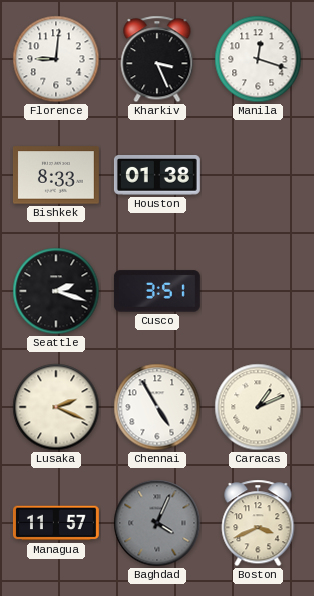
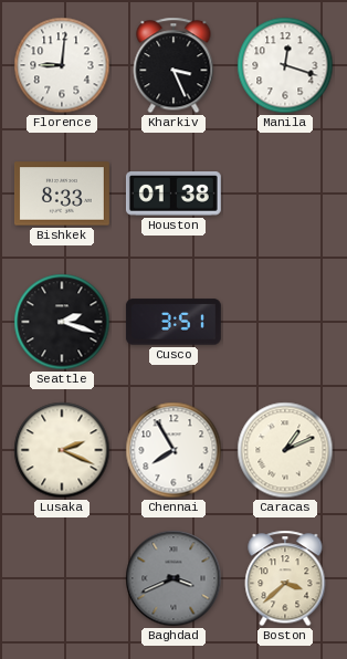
Chennai: 4:55 -> 7:55
Managua: 11:57 -> none
Baghdad: 4:04 -> 3:41
Boston: 3:41 -> 3:38
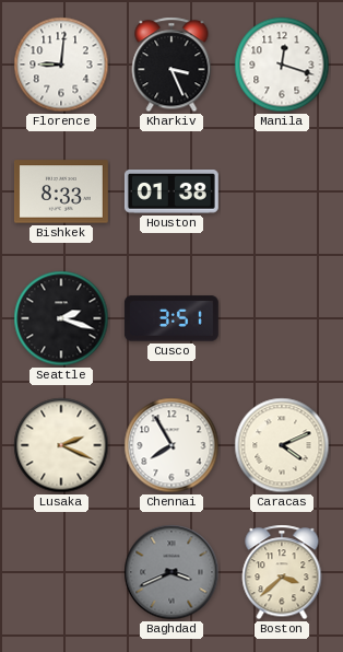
Caracas: 1:11 -> 4:11
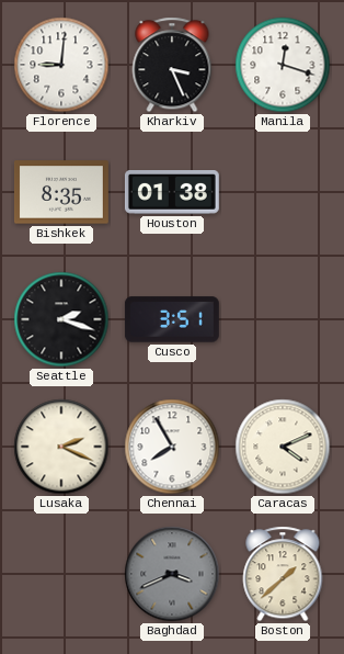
Bishkek: 8:33 -> 8:35
Boston: 3:38 -> 1:38
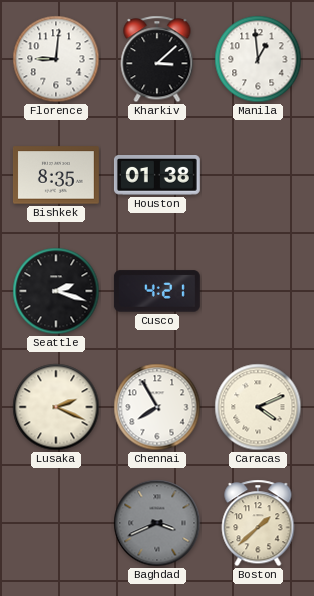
Kharkiv: 3:26 -> 3:08
Manila: 12:18 -> 12:59
Cusco: 3:51 -> 4:21
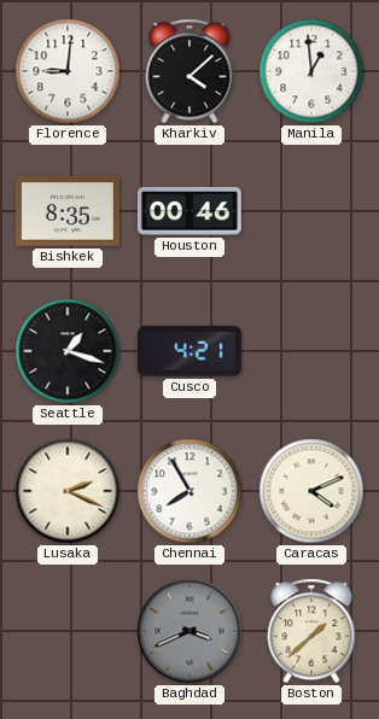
Kharkiv: 3:08 -> 4:08
Houston: 01:38 -> 00:46
Seattle: 2:18 -> 1:18
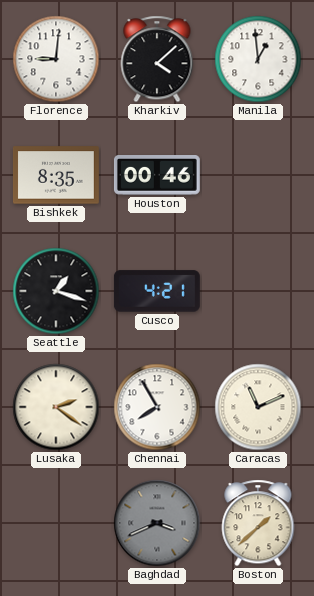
Lusaka: 2:19 -> 2:21
Caracas: 4:11 -> 11:11
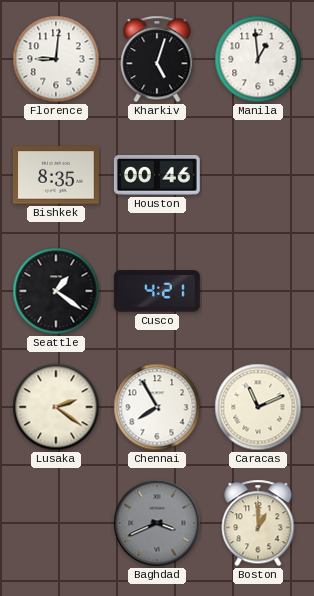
Kharkiv: 4:08 -> 5:03
Seattle: 1:18 -> 1:21
Boston: 1:38 -> 1:00
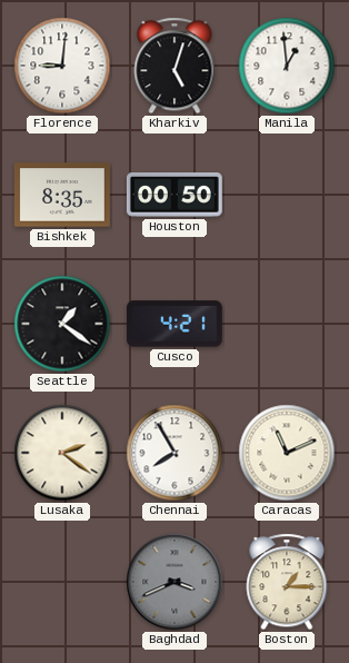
Houston: 00:46 -> 00:50
Boston: 1:00 -> 1:15
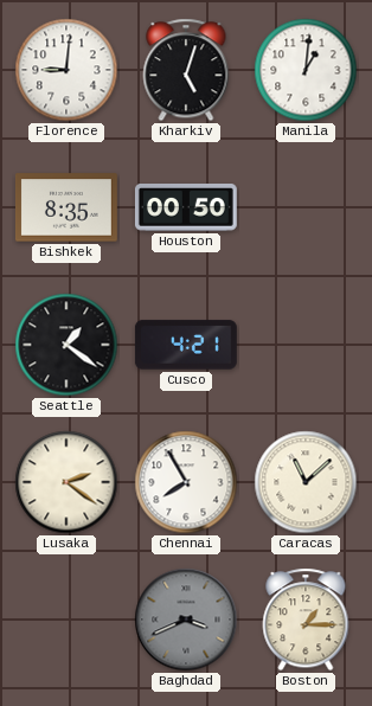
Manila: 12:59 -> 1:01
Caracas: 11:11 -> 11:08
